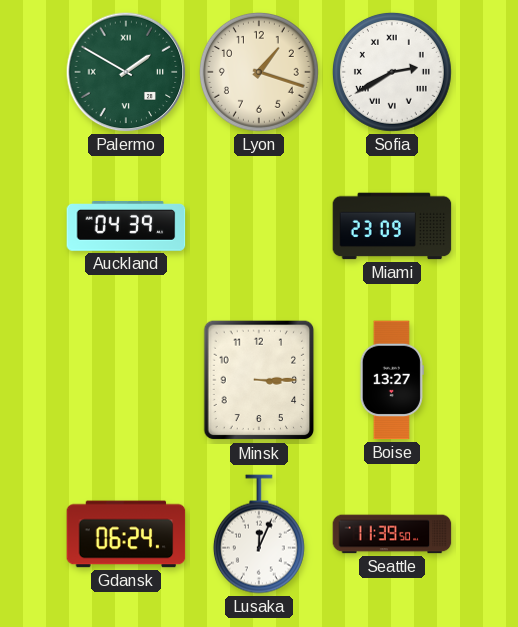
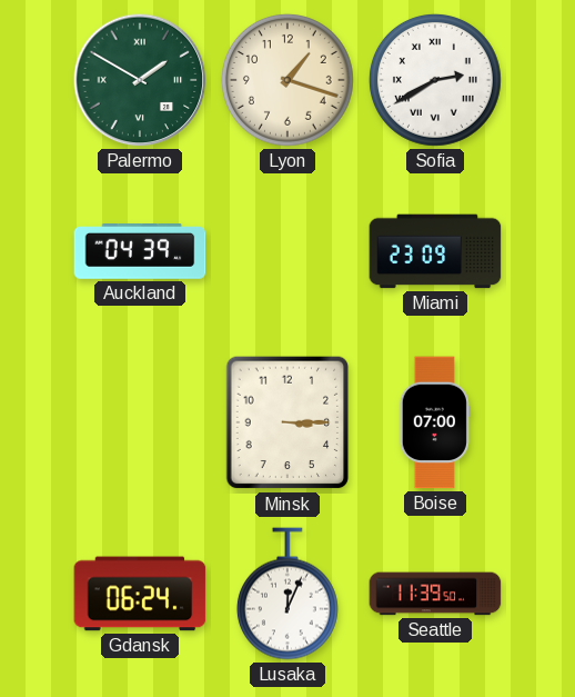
Boise: 13:27 -> 07:00
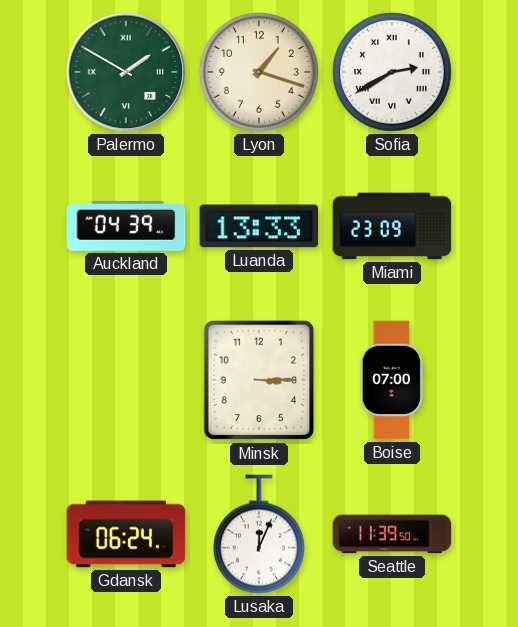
Luanda: none -> 13:33
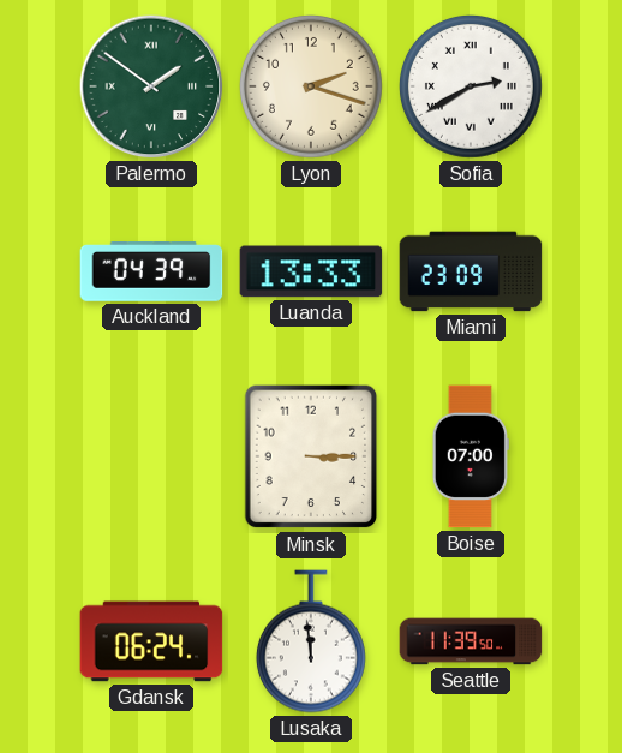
Palermo: 1:50 -> 1:51
Lyon: 1:18 -> 2:18
Lusaka: 12:04 -> 11:59
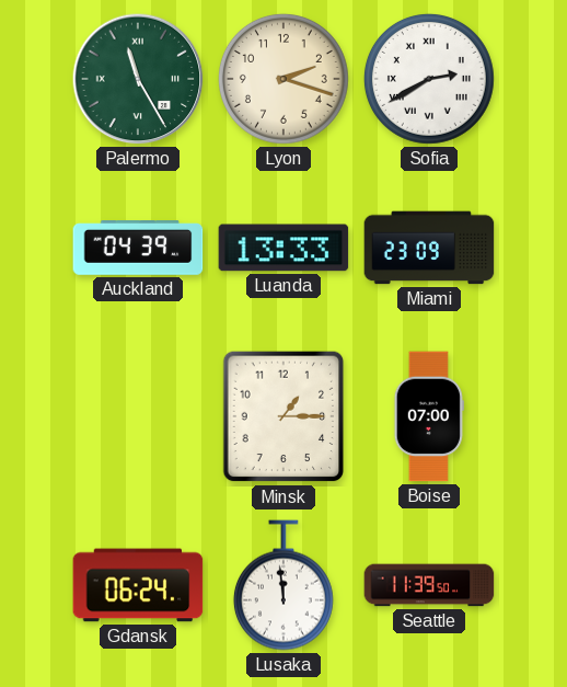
Palermo: 1:51 -> 11:25
Minsk: 3:15 -> 1:15
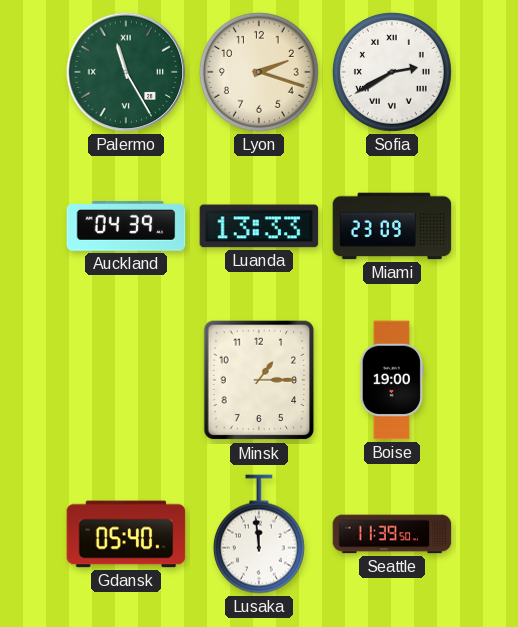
Boise: 07:00 -> 19:00
Gdansk: 06:24 -> 05:40
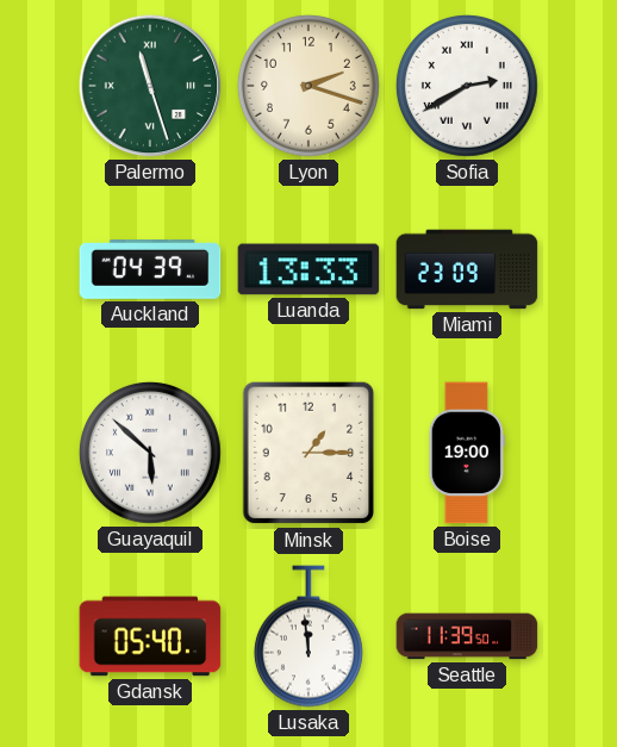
Palermo: 11:25 -> 11:27
Guayaquil: none -> 5:52
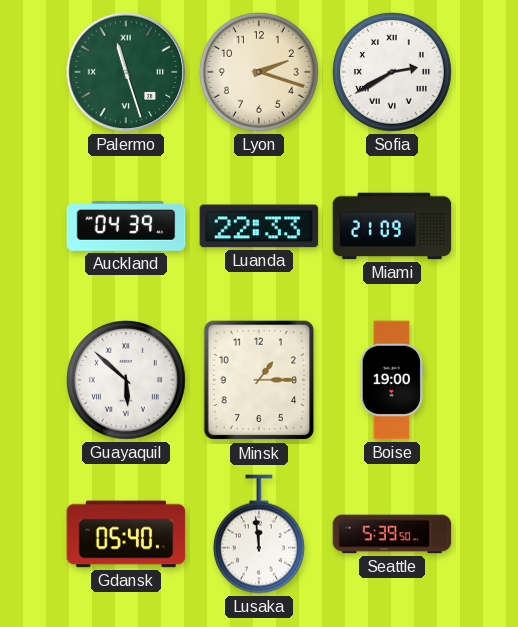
Luanda: 13:33 -> 22:33
Miami: 23:09 -> 21:09
Seattle: 11:39 -> 5:39
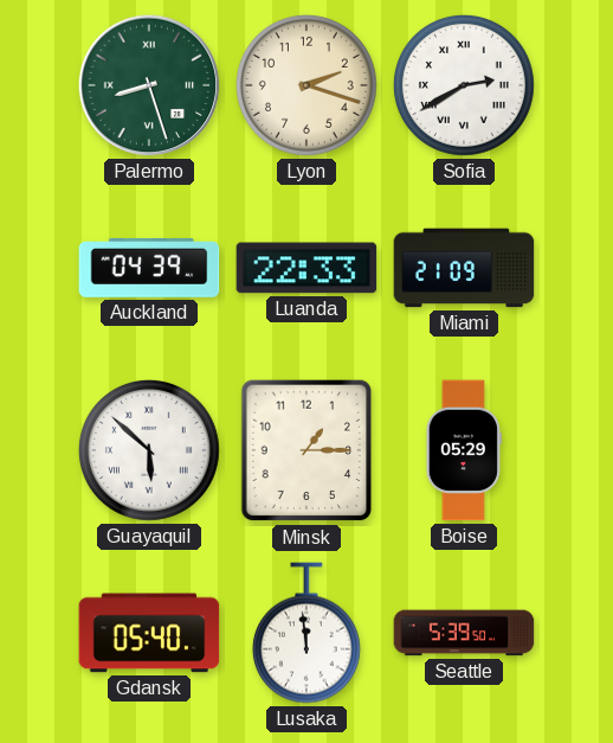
Palermo: 11:27 -> 8:27
Boise: 19:00 -> 05:29
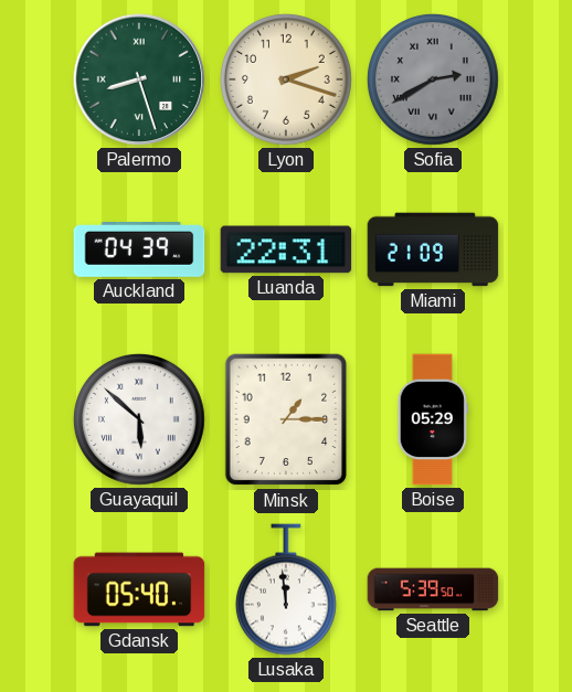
Sofia dial: white -> grey
Luanda: 22:33 -> 22:31
